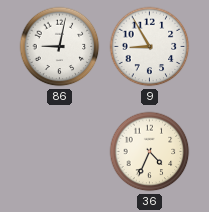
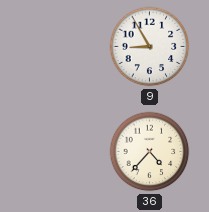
86: 9:02 -> none
36: 4:34 -> 4:37
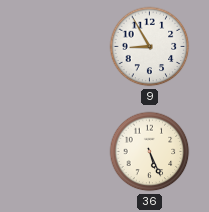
36: 4:37 -> 5:26
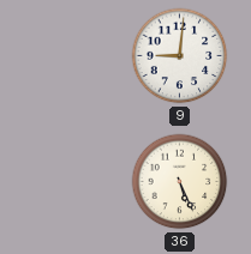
9: 8:55 -> 9:01
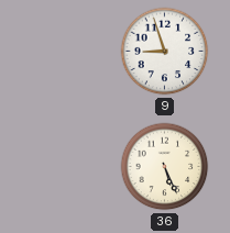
9: 9:01 -> 8:57
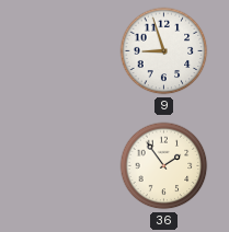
36: 5:26 -> 1:54
